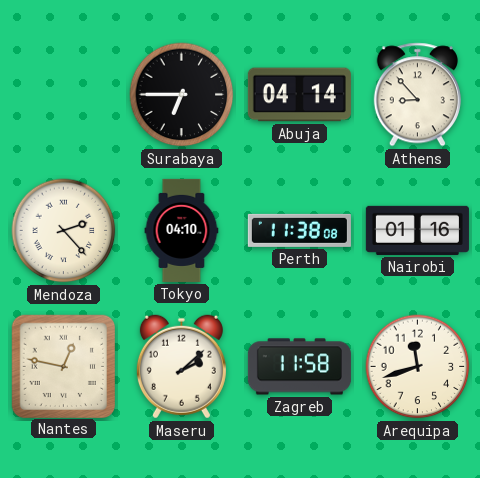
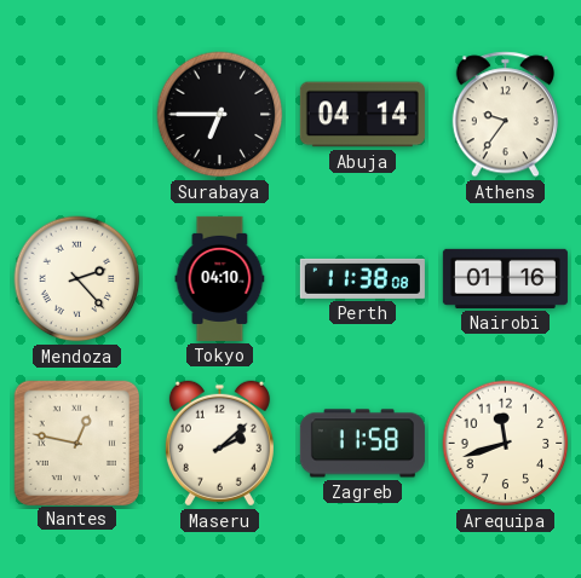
Athens: 8:53 -> 9:36
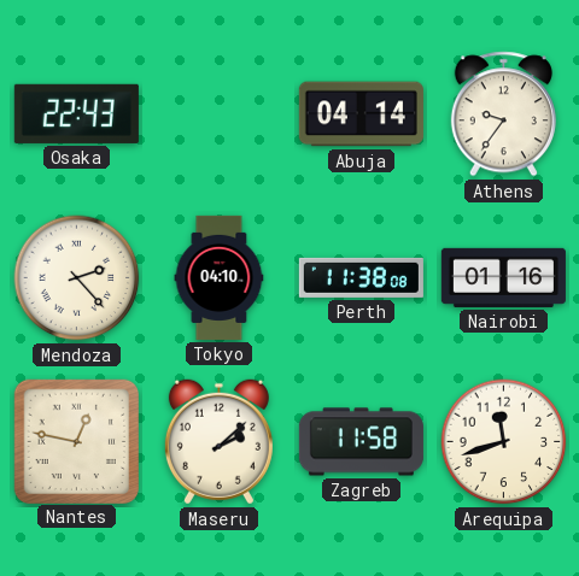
Osaka: none -> 22:43
Surabaya: 6:45 -> none
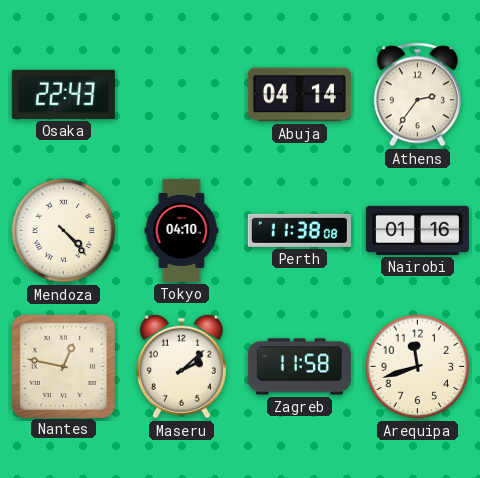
Athens: 9:36 -> 2:36
Mendoza: 2:23 -> 4:23
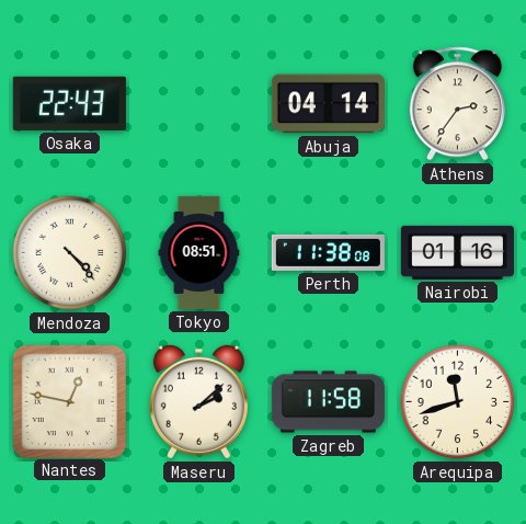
Tokyo: 04:10 -> 08:51
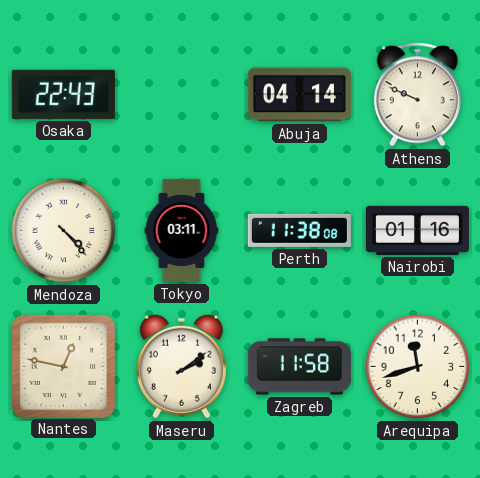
Athens: 2:36 -> 9:49
Tokyo: 08:51 -> 03:11
Maseru: 2:08 -> 2:09
